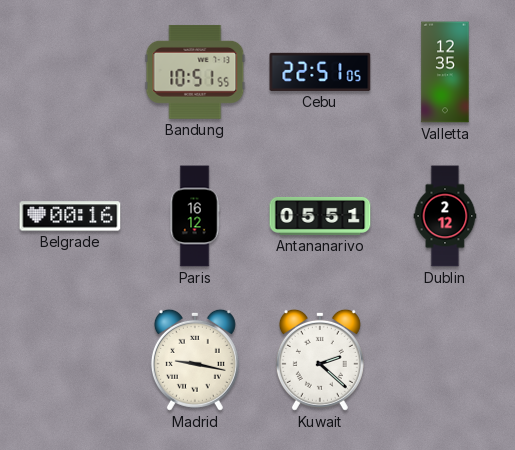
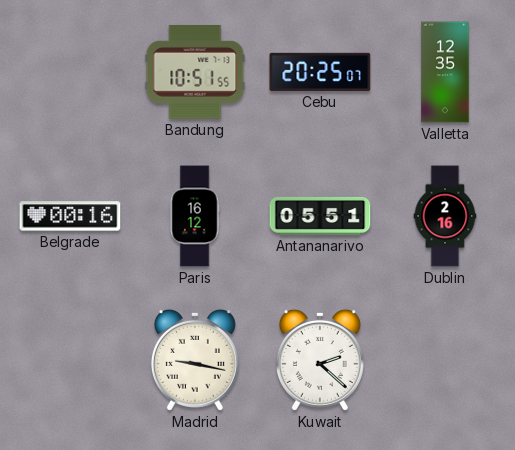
Cebu: 22:51 -> 20:25
Dublin: 2:12 -> 2:16
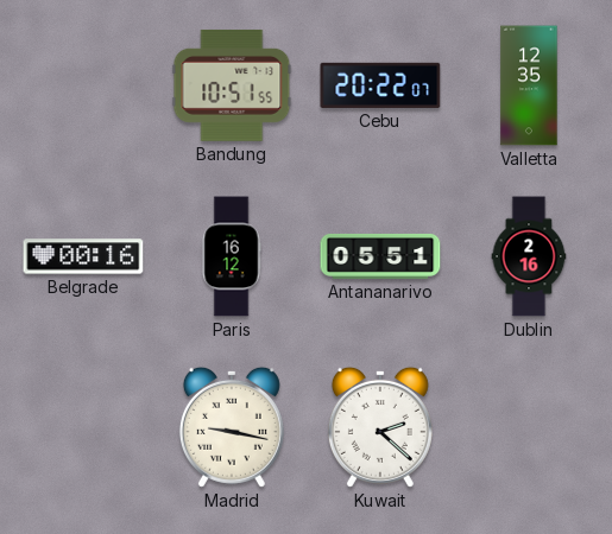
Cebu: 20:25 -> 20:22
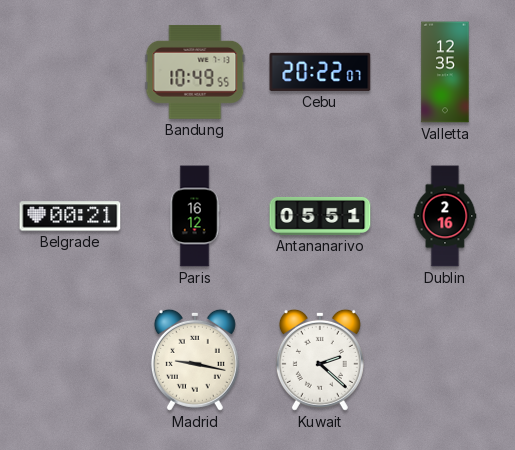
Bandung: 10:51 -> 10:49
Belgrade: 00:16 -> 00:21
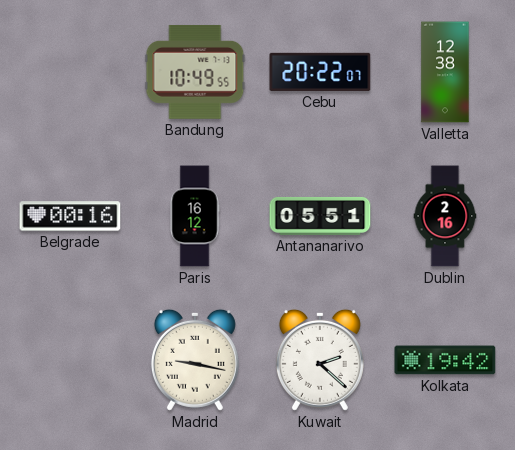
Valletta: 12:35 -> 12:38
Belgrade: 00:21 -> 00:16
Kolkata: none -> 19:42
